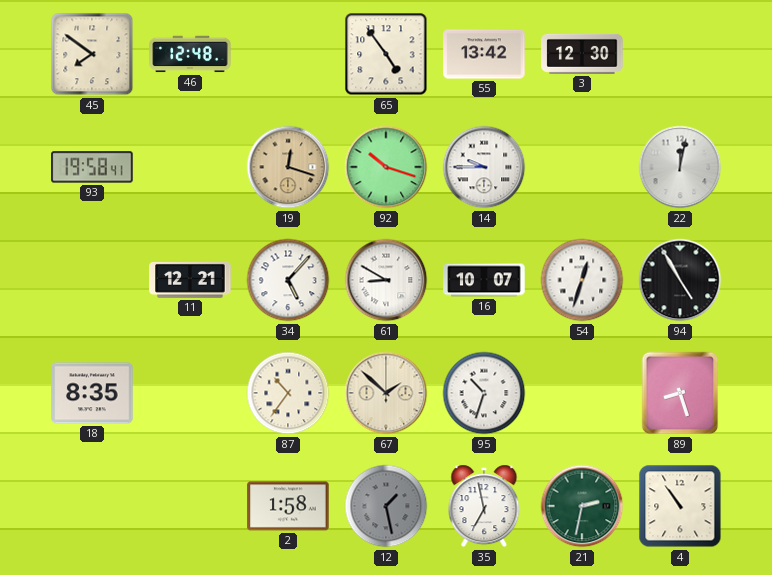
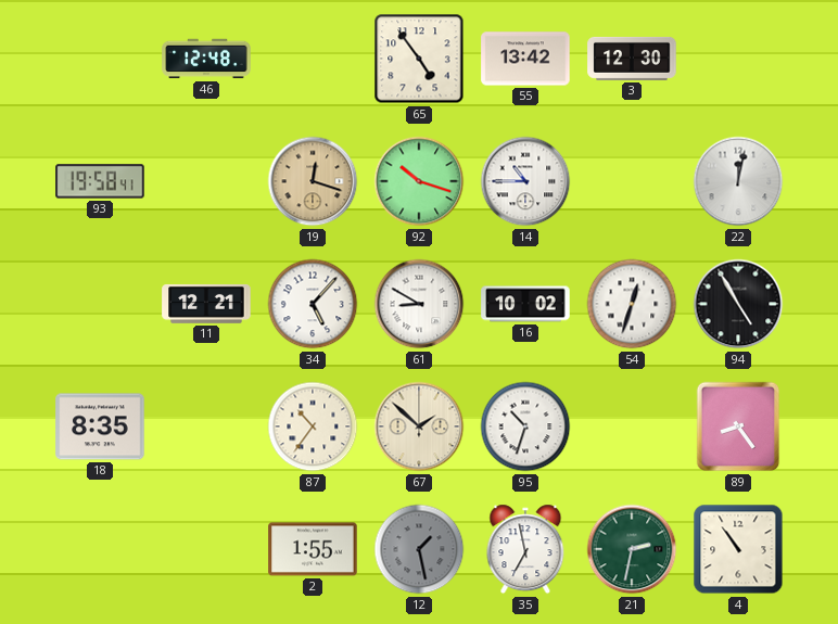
45: 7:51 -> none
14: 9:45 -> 10:45
16: 10:07 -> 10:02
89: 8:27 -> 8:24
2: 1:58 -> 1:55
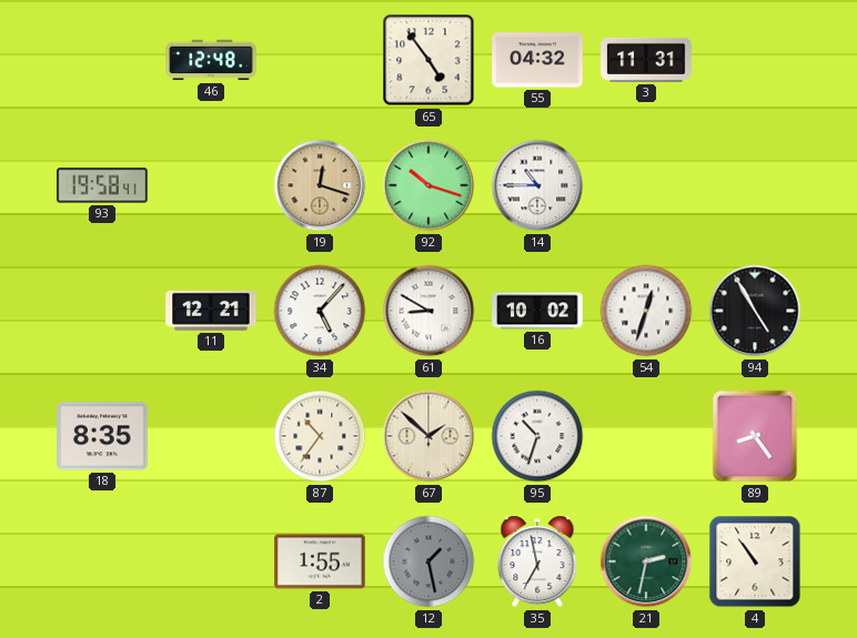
55: 13:42 -> 04:32
3: 12:30 -> 11:31
22: 12:02 -> none
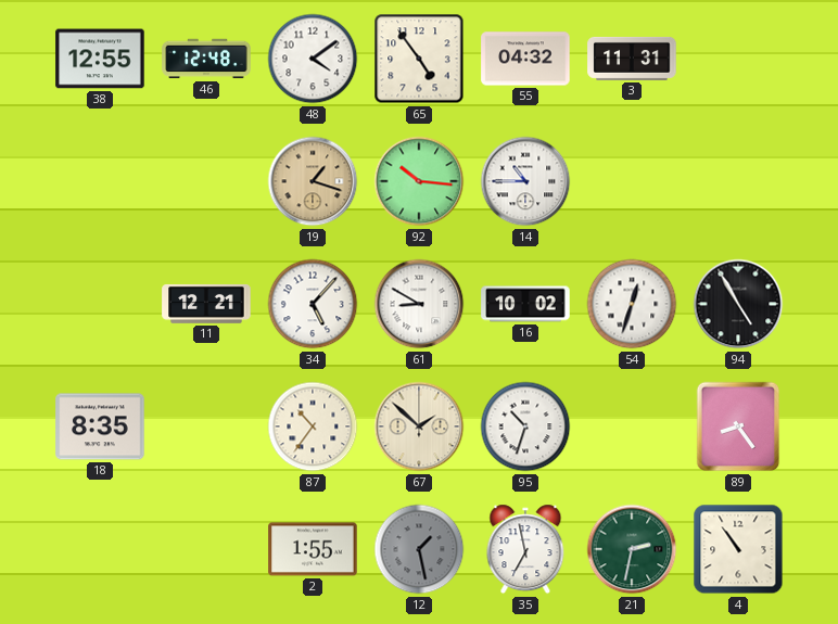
38: none -> 12:55
48: none -> 4:09
93: 19:58 -> none
19: 12:18 -> 1:18
92: 10:18 -> 10:16
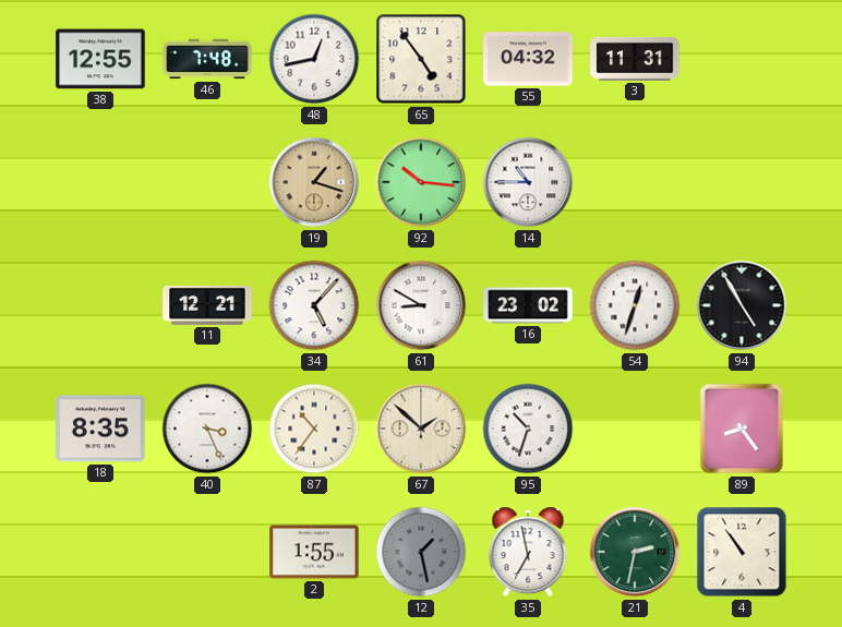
46: 12:48 -> 7:48
48: 4:09 -> 12:43
16: 10:02 -> 23:02
40: none -> 3:26
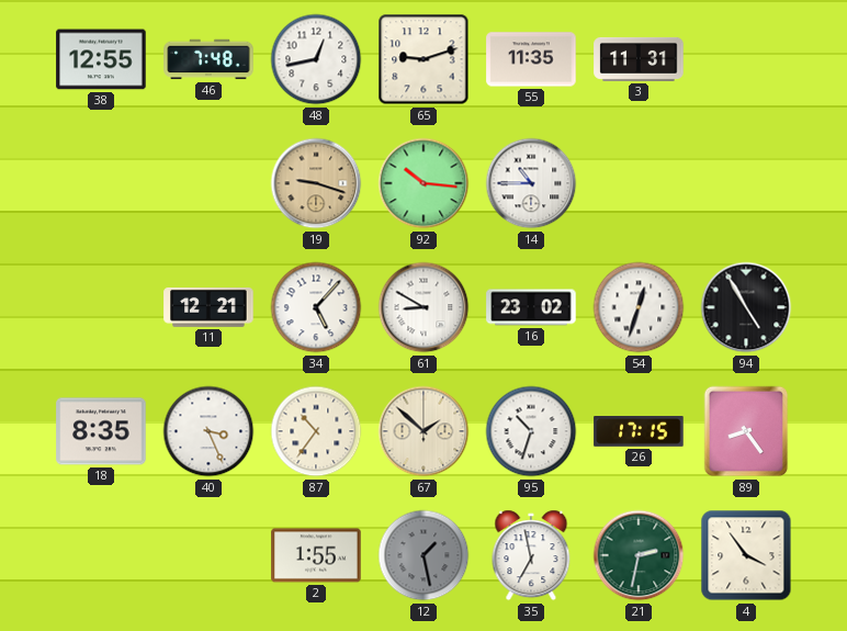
65: 4:54 -> 9:12
55: 04:32 -> 11:35
19: 1:18 -> 9:18
26: none -> 17:15
4: 10:54 -> 3:54
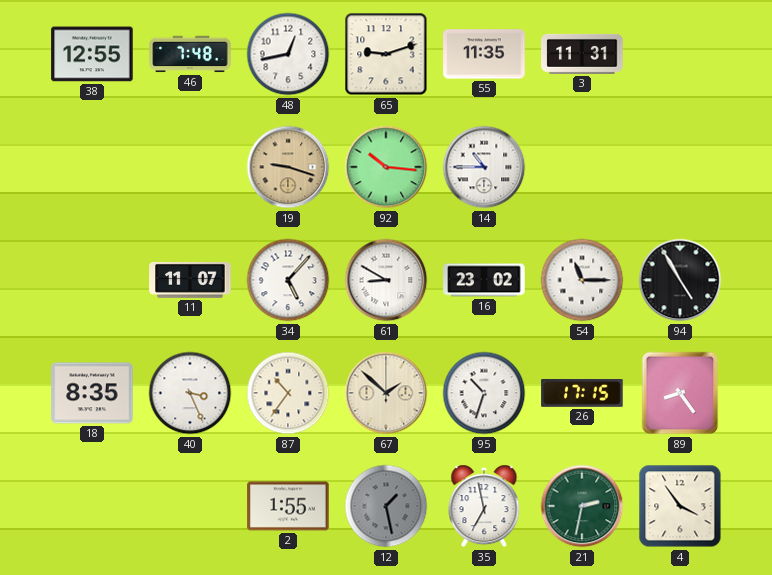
11: 12:21 -> 11:07
54: 12:33 -> 11:15
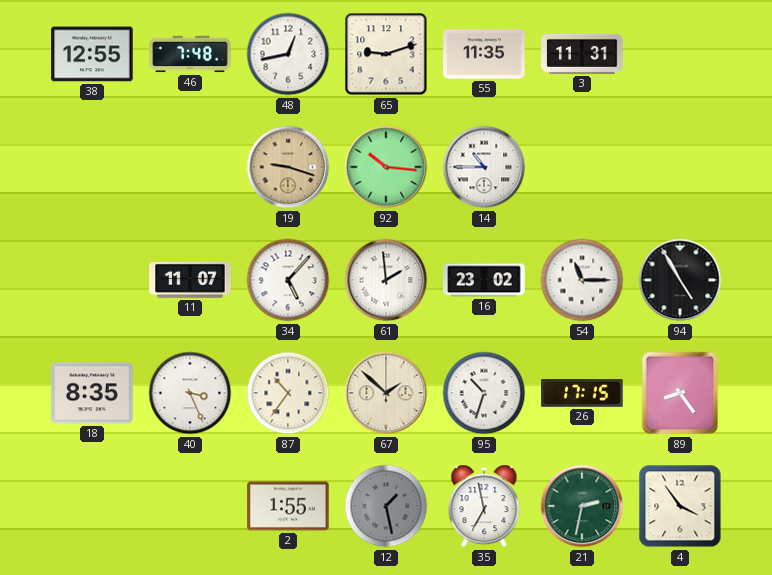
61: 8:50 -> 1:59
